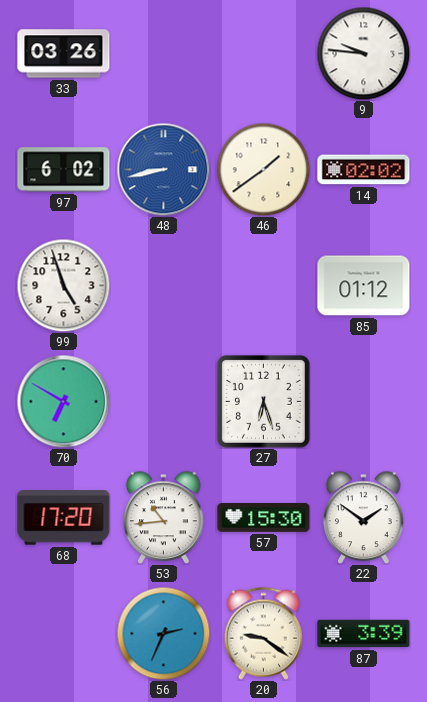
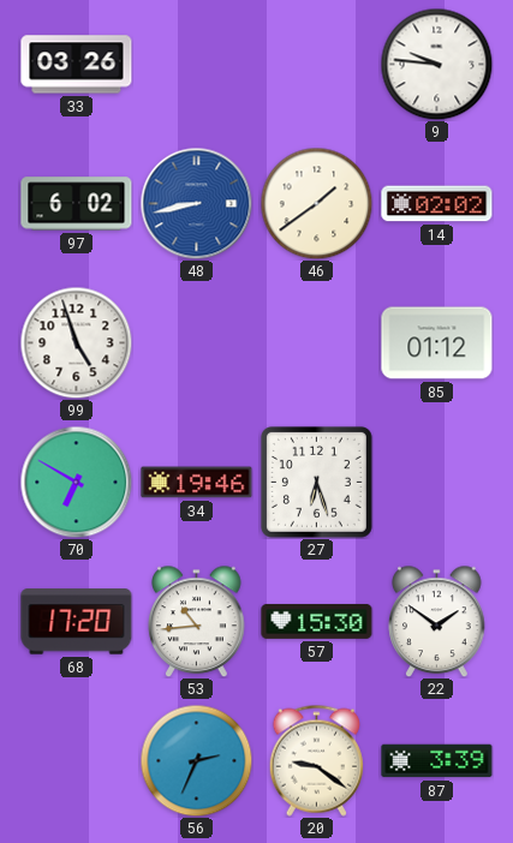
34: none -> 19:46
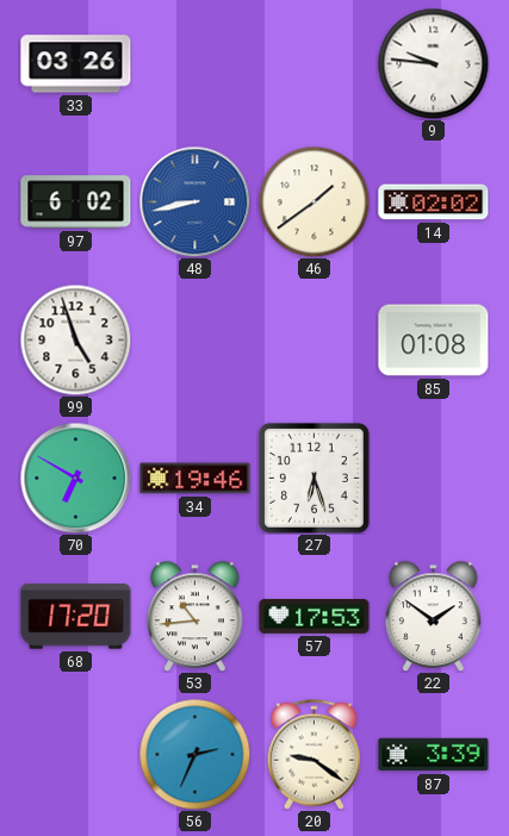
85: 01:12 -> 01:08
57: 15:30 -> 17:53
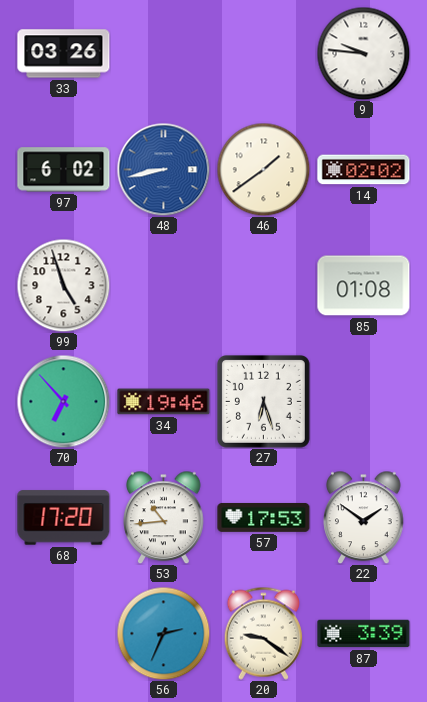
70: 6:50 -> 6:53
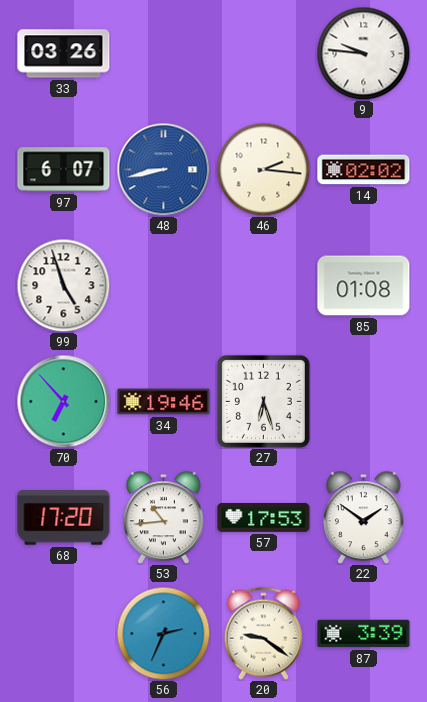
97: 6:02 -> 6:07
46: 1:39 -> 2:16
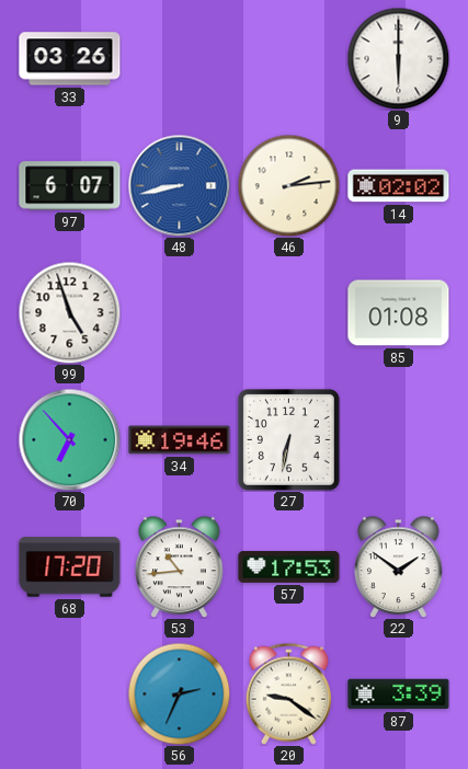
9: 9:46 -> 6:00
46: 2:16 -> 2:14
27: 6:27 -> 6:32
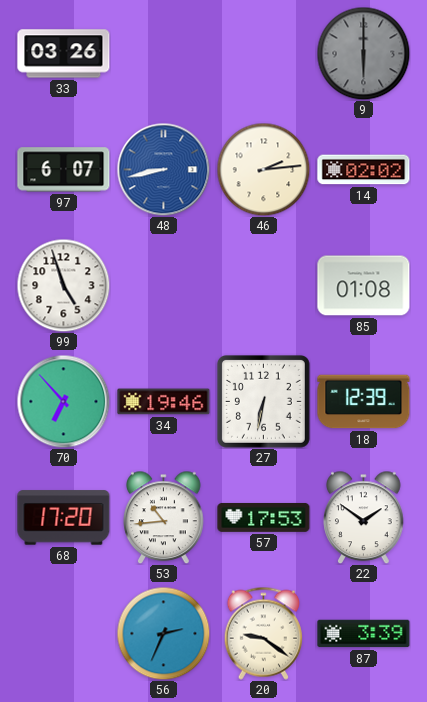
9 dial: white -> grey
18: none -> 12:39
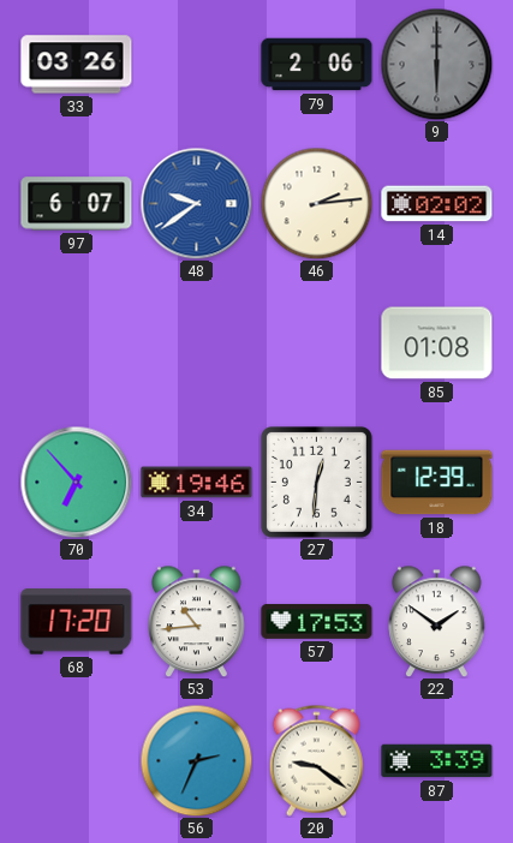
79: none -> 2:06
48: 8:43 -> 9:39
99: 4:57 -> none
27: 6:32 -> 12:31
